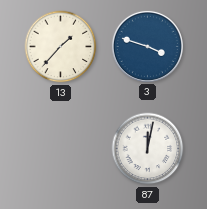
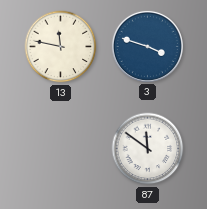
13: 1:37 -> 11:47
87: 12:02 -> 11:51
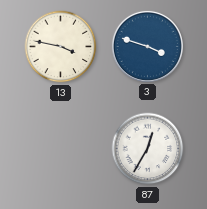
13: 11:47 -> 3:47
87: 11:51 -> 12:35
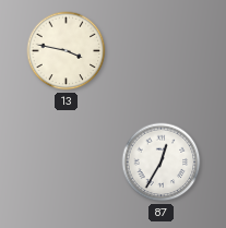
3: 3:48 -> none
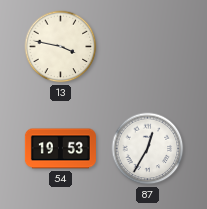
54: none -> 19:53
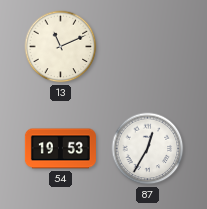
13: 3:47 -> 11:11
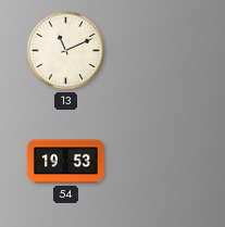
87: 12:35 -> none
